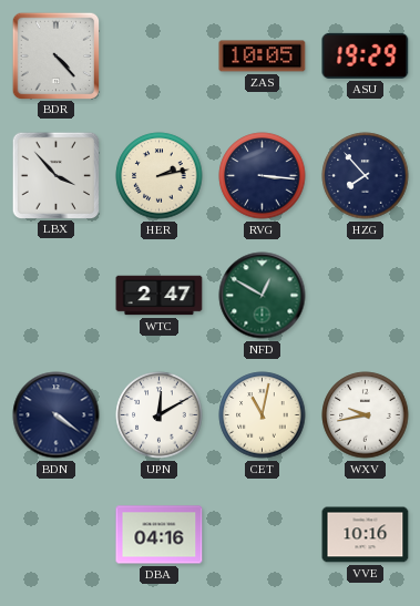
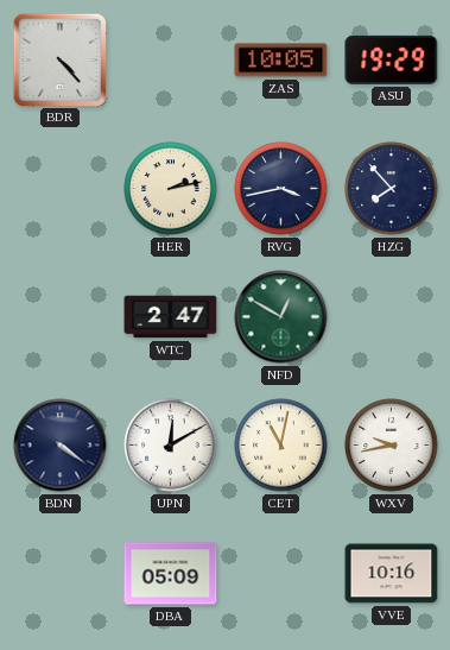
LBX: 3:53 -> none
RVG: 3:16 -> 3:43
DBA: 04:16 -> 05:09
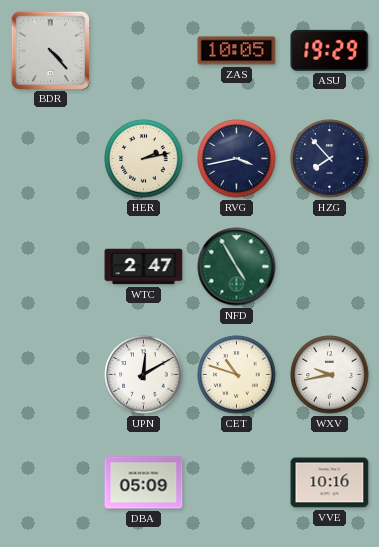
NFD: 12:50 -> 4:55
BDN: 4:21 -> none
CET: 11:02 -> 10:48
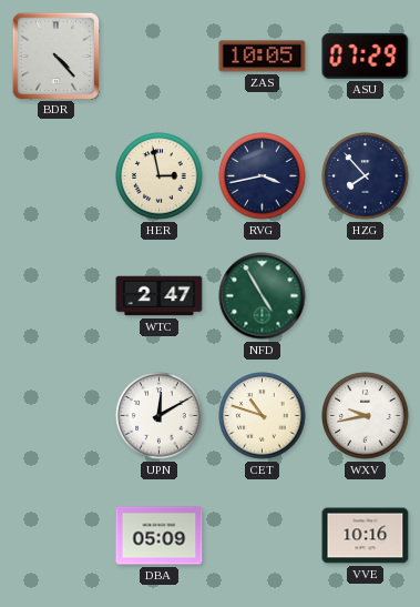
ASU: 19:29 -> 07:29
HER: 2:13 -> 2:58
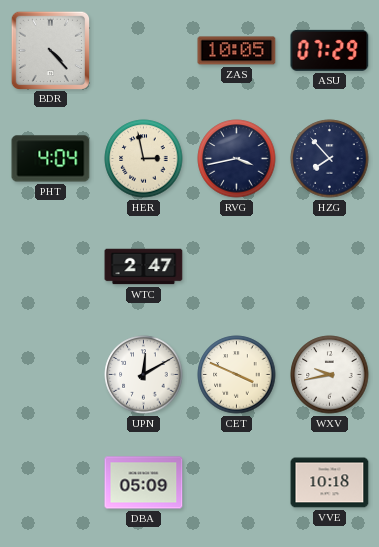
PHT: none -> 4:04
NFD: 4:55 -> none
CET: 10:48 -> 3:49
VVE: 10:16 -> 10:18
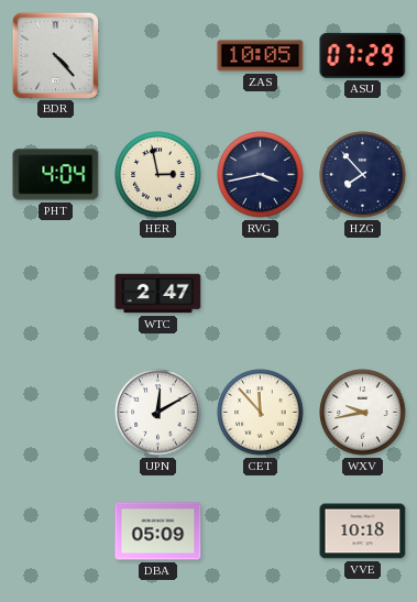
CET: 3:49 -> 11:53
